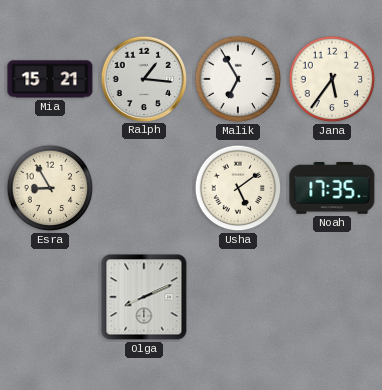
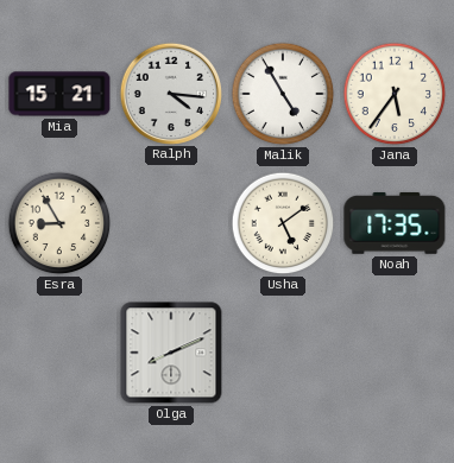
Ralph: 1:16 -> 4:16
Malik: 6:55 -> 4:55
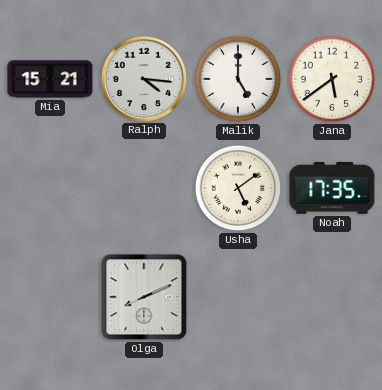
Malik: 4:55 -> 5:00
Jana: 5:36 -> 5:39
Esra: 8:55 -> none
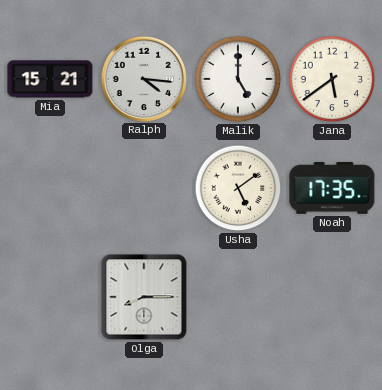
Olga: 8:11 -> 8:15
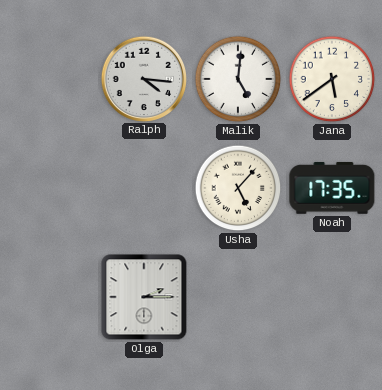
Mia: 15:21 -> none
Malik: 5:00 -> 5:01
Usha: 5:09 -> 5:07
Olga: 8:15 -> 2:15
